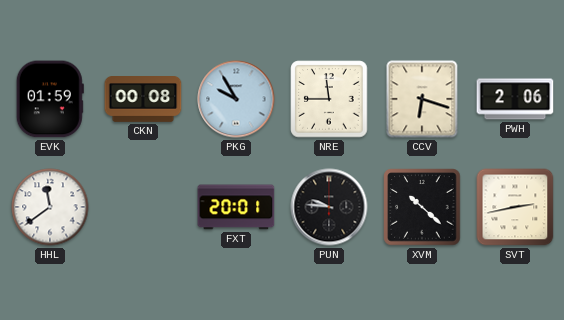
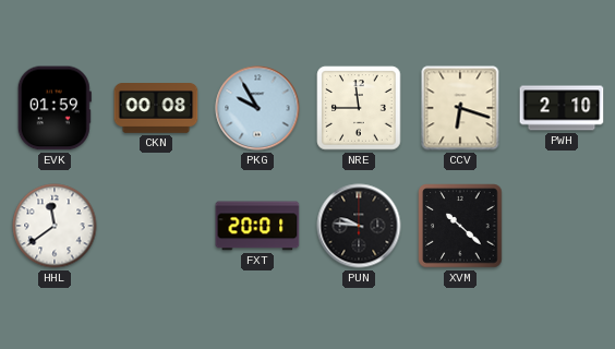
PWH: 2:06 -> 2:10
SVT: 2:43 -> none
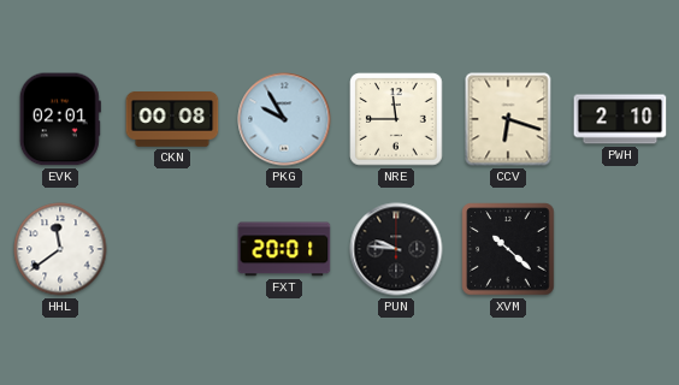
EVK: 01:59 -> 02:01
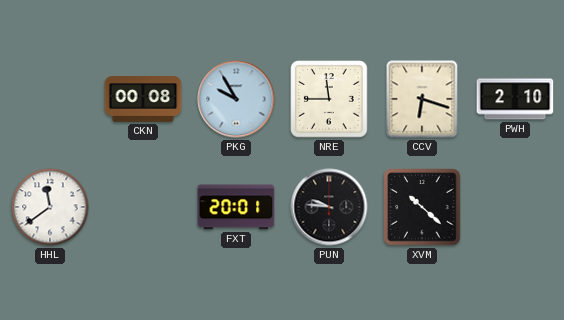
EVK: 02:01 -> none
